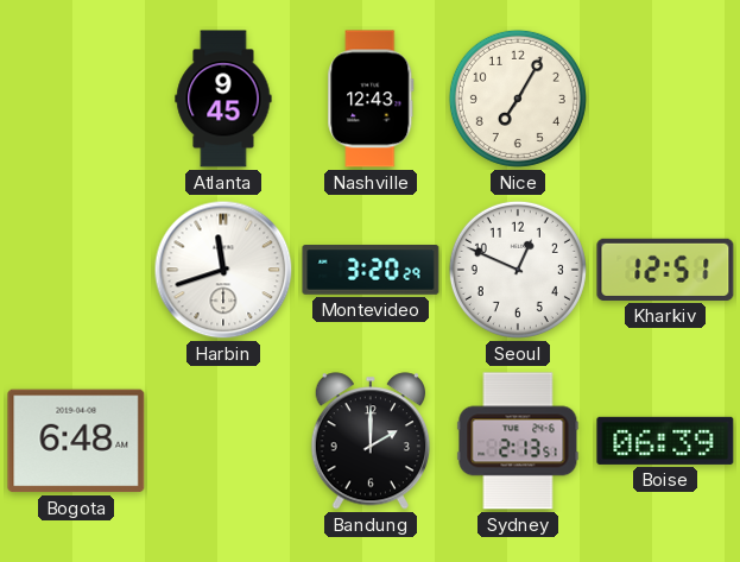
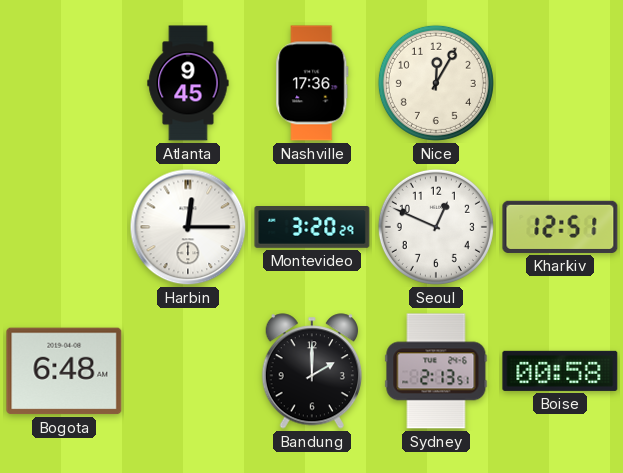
Nashville: 12:43 -> 17:36
Nice: 7:05 -> 12:05
Harbin: 11:42 -> 12:15
Boise: 06:39 -> 00:58
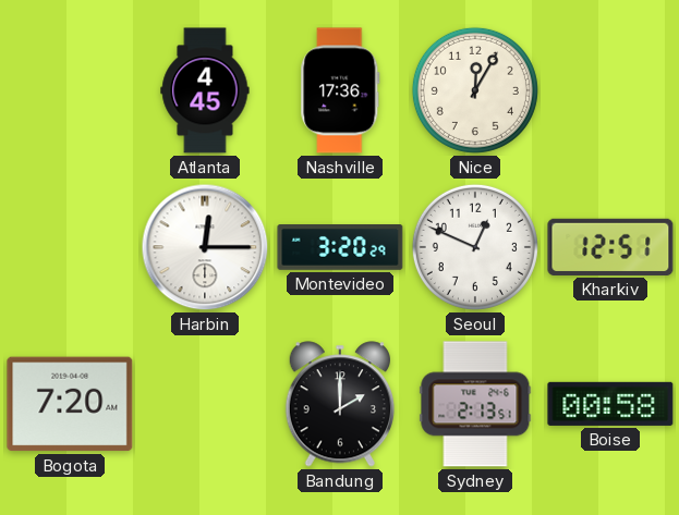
Atlanta: 9:45 -> 4:45
Bogota: 6:48 -> 7:20
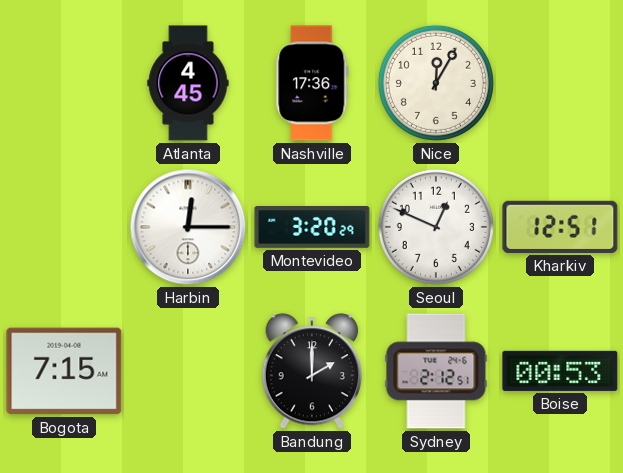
Bogota: 7:20 -> 7:15
Sydney: 2:13 -> 2:12
Boise: 00:58 -> 00:53
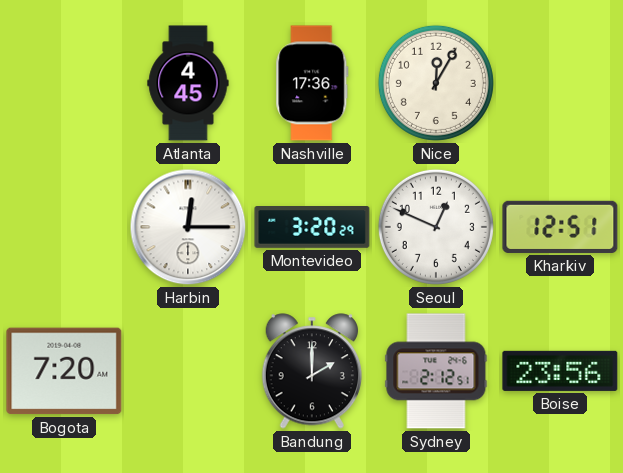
Bogota: 7:15 -> 7:20
Boise: 00:53 -> 23:56
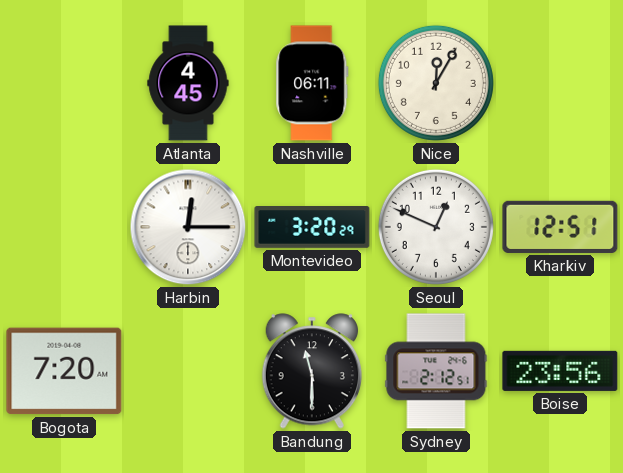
Nashville: 17:36 -> 06:11
Bandung: 2:00 -> 11:30
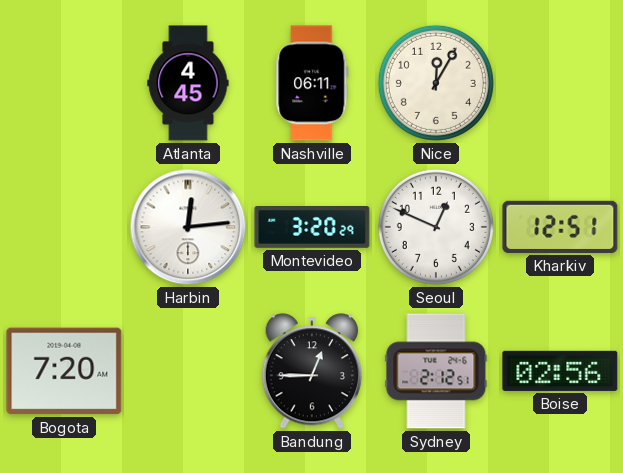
Harbin: 12:15 -> 12:14
Bandung: 11:30 -> 12:45
Boise: 23:56 -> 02:56
